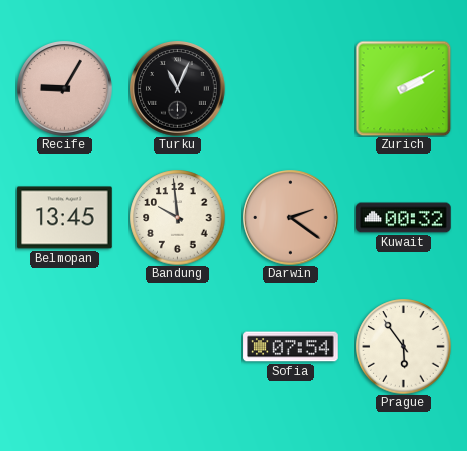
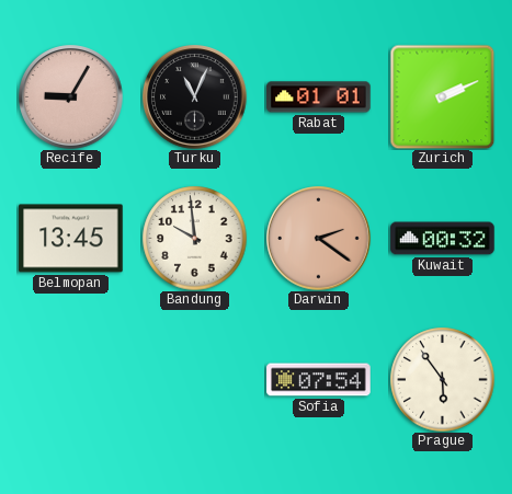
Rabat: none -> 01:01
Zurich: 2:10 -> 2:11
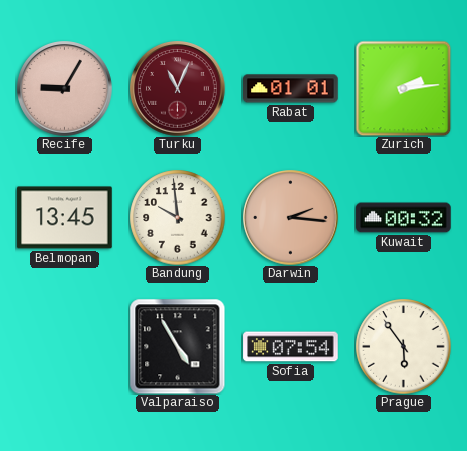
Turku dial: black -> burgundy
Zurich: 2:11 -> 2:14
Darwin: 2:21 -> 2:16
Valparaiso: none -> 4:55
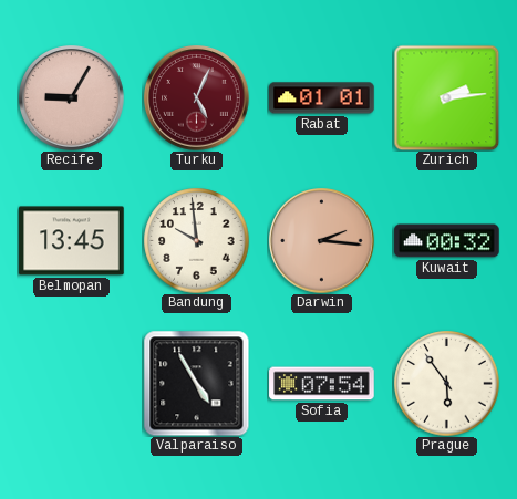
Turku: 11:04 -> 5:04
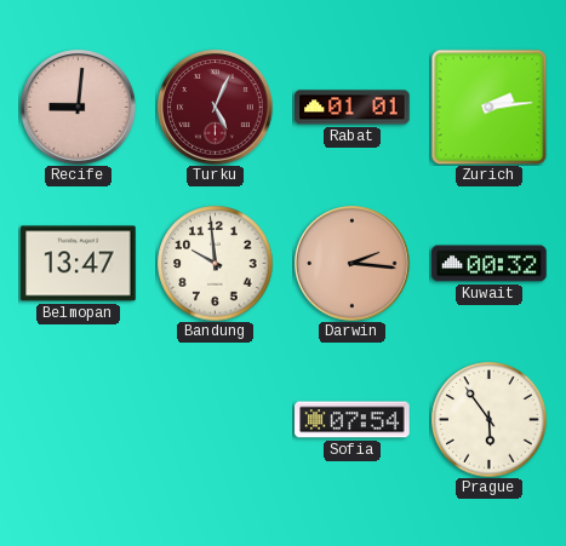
Recife: 9:05 -> 9:01
Belmopan: 13:45 -> 13:47
Valparaiso: 4:55 -> none
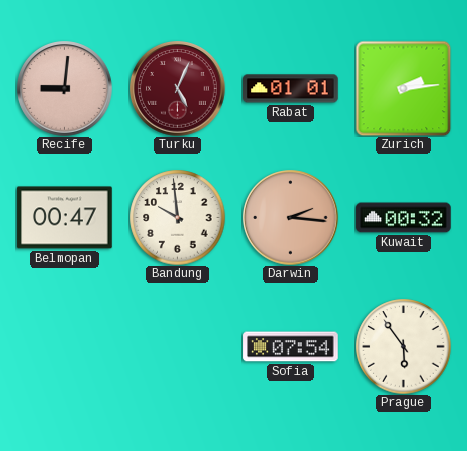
Belmopan: 13:47 -> 00:47
